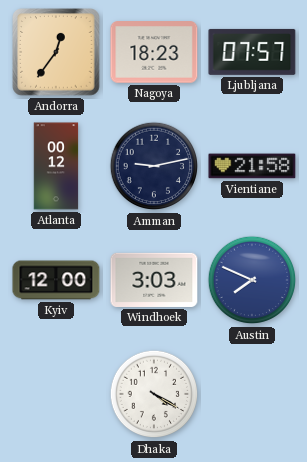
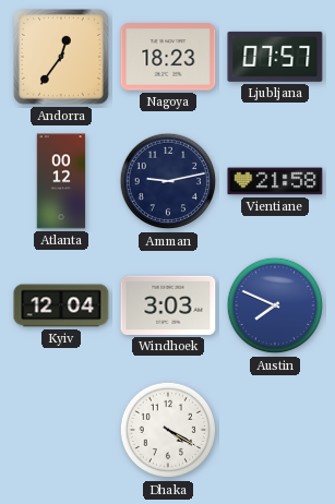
Kyiv: 12:00 -> 12:04
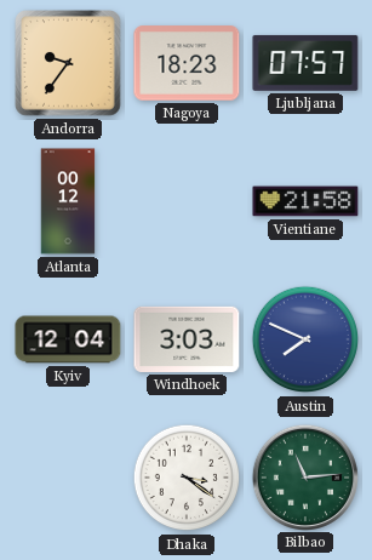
Andorra: 12:36 -> 9:36
Amman: 9:13 -> none
Dhaka: 4:20 -> 3:21
Bilbao: none -> 11:14
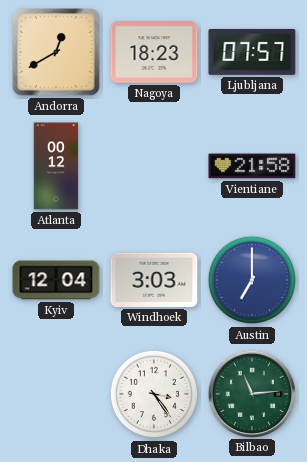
Andorra: 9:36 -> 12:40
Austin: 7:49 -> 7:00
Dhaka: 3:21 -> 3:24
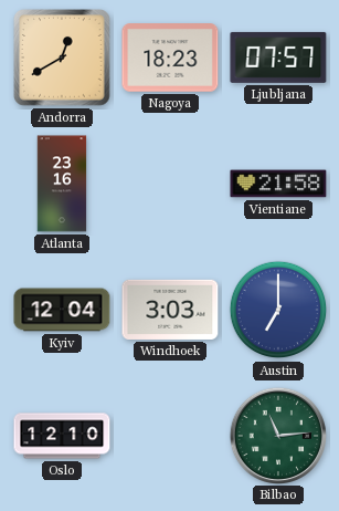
Atlanta: 00:12 -> 23:16
Oslo: none -> 12:10
Dhaka: 3:24 -> none
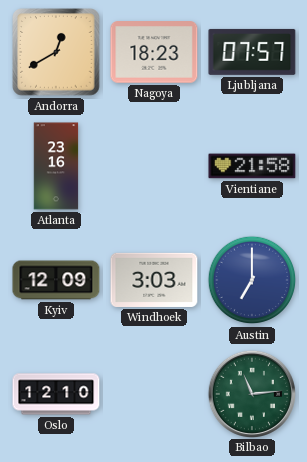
Kyiv: 12:04 -> 12:09
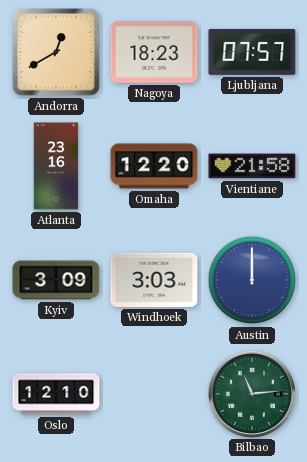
Omaha: none -> 12:20
Kyiv: 12:09 -> 3:09
Austin: 7:00 -> 12:00
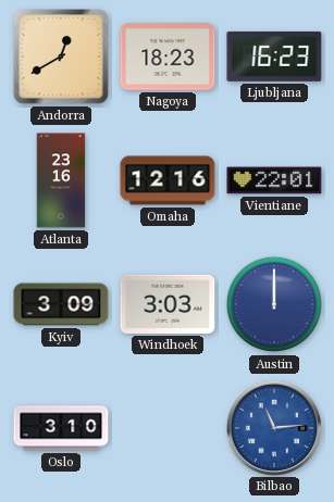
Ljubljana: 07:57 -> 16:23
Omaha: 12:20 -> 12:16
Vientiane: 21:58 -> 22:01
Oslo: 12:10 -> 3:10
Bilbao dial: green -> blue
